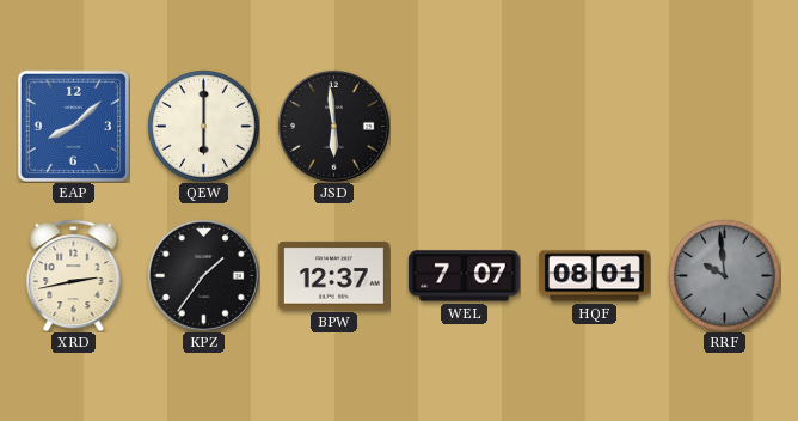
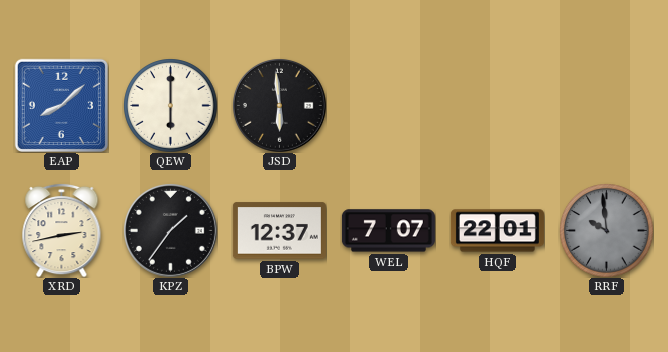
HQF: 08:01 -> 22:01
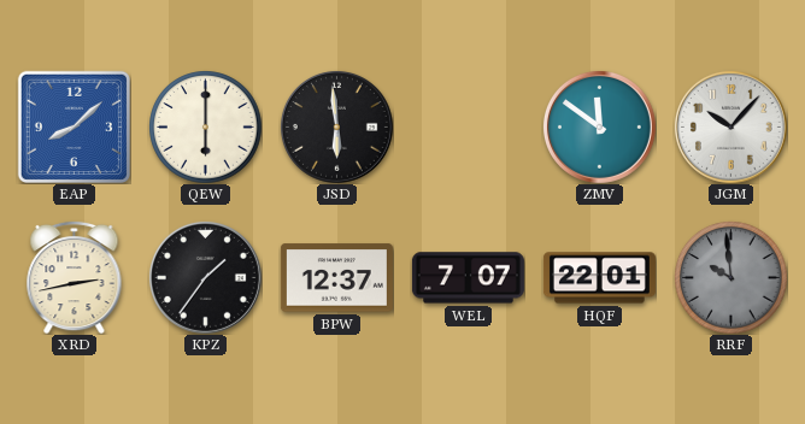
ZMV: none -> 11:51
JGM: none -> 10:07
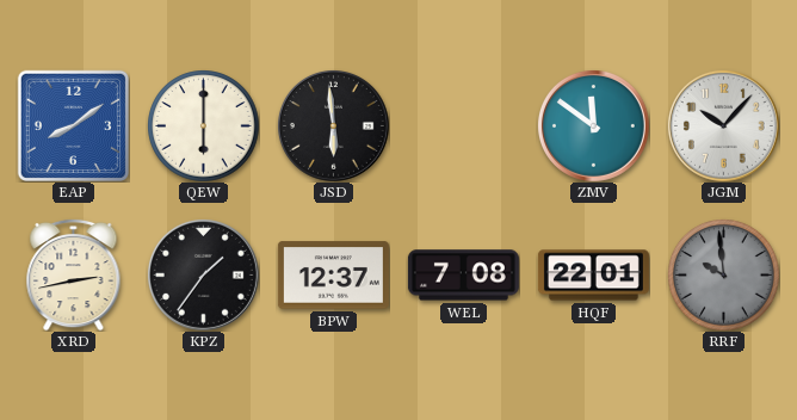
EAP: 8:08 -> 8:09
WEL: 7:07 -> 7:08
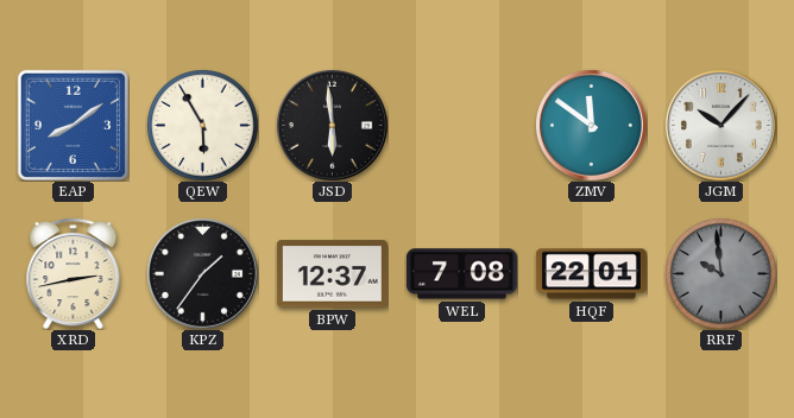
QEW: 6:00 -> 5:55
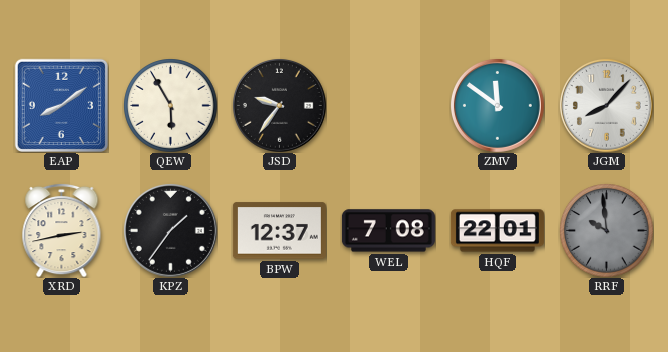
JSD: 5:59 -> 9:36
JGM: 10:07 -> 8:07
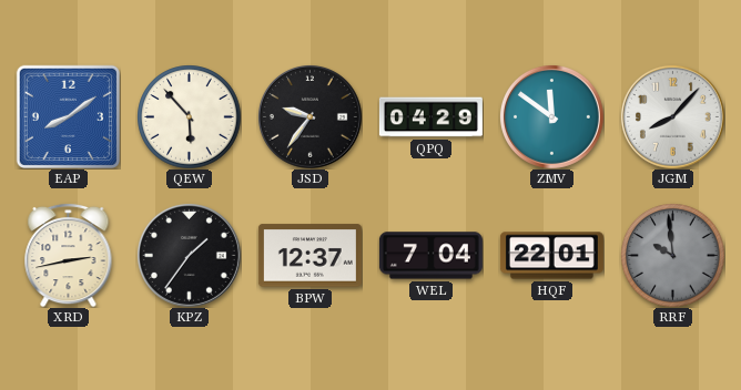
QEW: 5:55 -> 5:53
QPQ: none -> 04:29
WEL: 7:08 -> 7:04
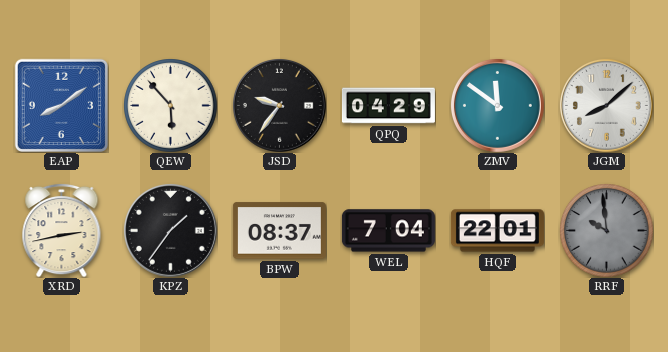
JGM: 8:07 -> 8:08
BPW: 12:37 -> 08:37
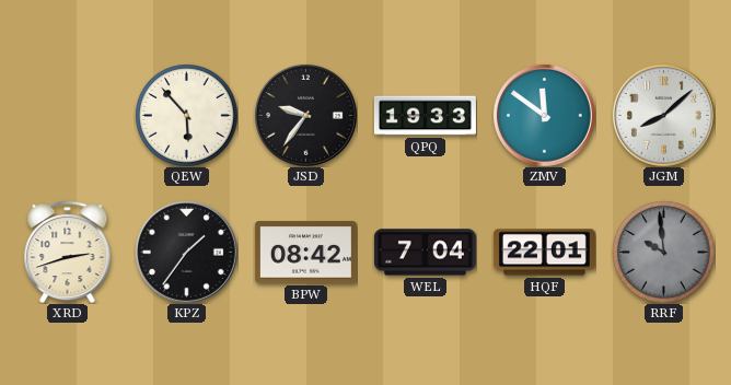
EAP: 8:09 -> none
QPQ: 04:29 -> 19:33
XRD: 2:43 -> 2:42
BPW: 08:37 -> 08:42
